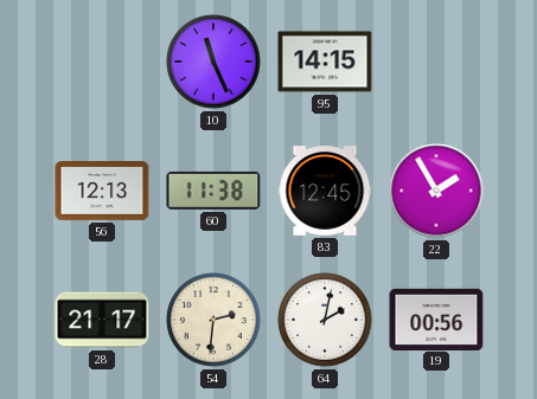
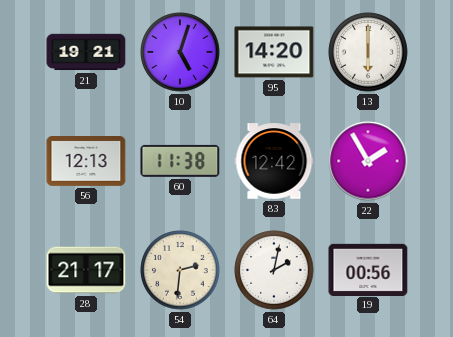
21: none -> 19:21
10: 11:26 -> 5:03
95: 14:15 -> 14:20
13: none -> 6:00
83: 12:45 -> 12:42
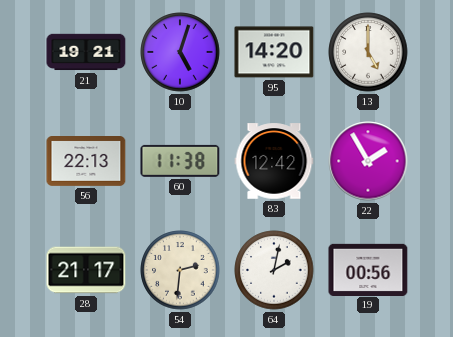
13: 6:00 -> 5:00
56: 12:13 -> 22:13
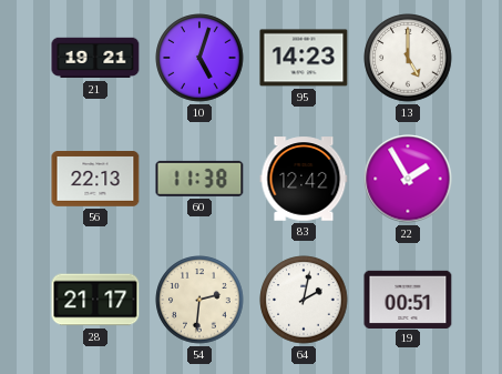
95: 14:20 -> 14:23
19: 00:56 -> 00:51
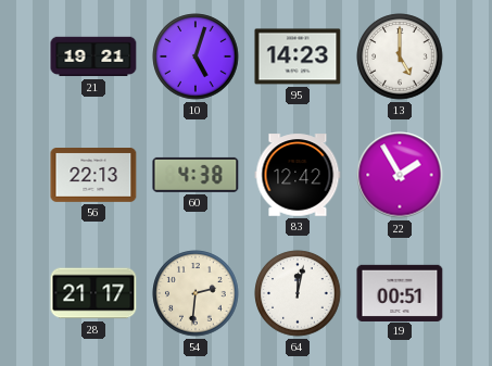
60: 11:38 -> 4:38
64: 2:02 -> 12:02
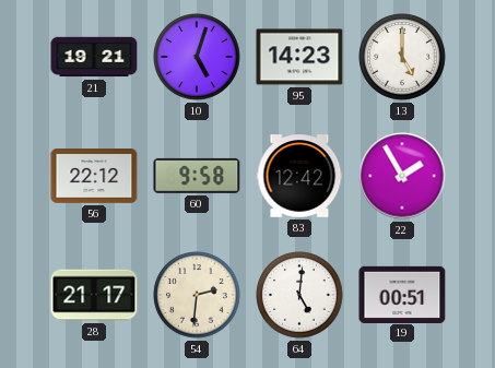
56: 22:13 -> 22:12
60: 4:38 -> 9:58
64: 12:02 -> 5:01
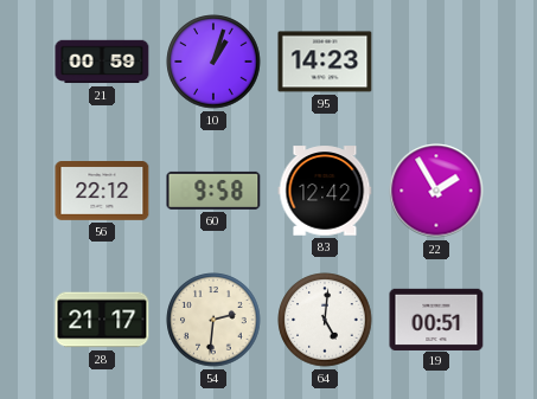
21: 19:21 -> 00:59
10: 5:03 -> 1:03
13: 5:00 -> none
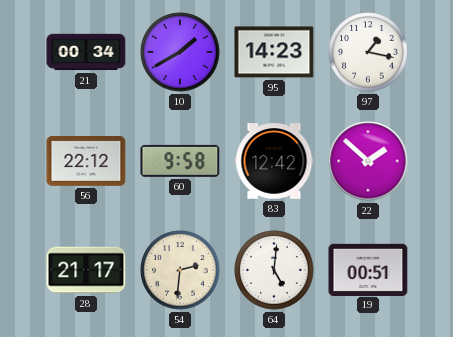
21: 00:59 -> 00:34
10: 1:03 -> 1:40
97: none -> 1:17
22: 1:55 -> 1:52
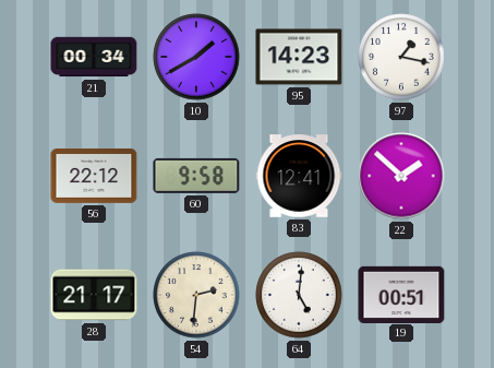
83: 12:42 -> 12:41
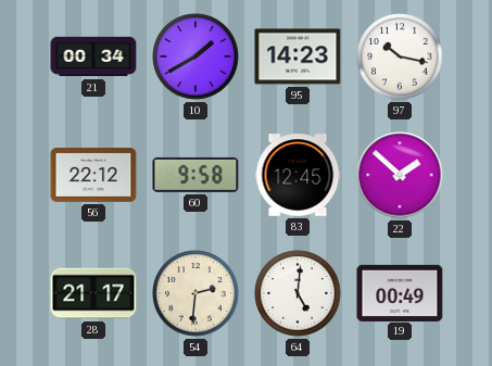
97: 1:17 -> 10:17
83: 12:41 -> 12:45
19: 00:51 -> 00:49
